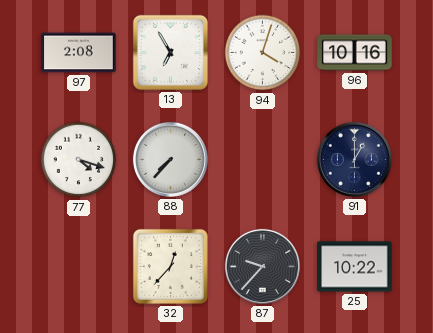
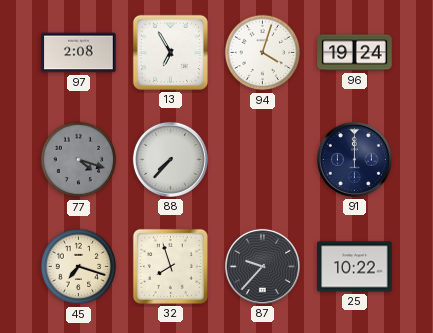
96: 10:16 -> 19:24
77 dial: white -> grey
91: 1:00 -> 12:00
45: none -> 7:18
32: 12:37 -> 7:57
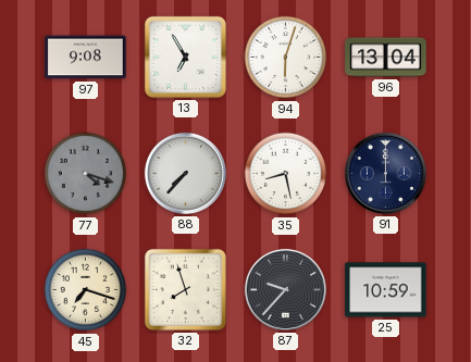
97: 2:08 -> 9:08
94: 4:03 -> 6:03
96: 19:24 -> 13:04
35: none -> 8:28
25: 10:22 -> 10:59
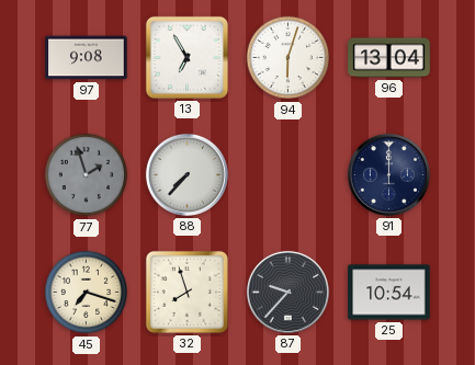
77: 4:18 -> 1:57
35: 8:28 -> none
25: 10:59 -> 10:54
